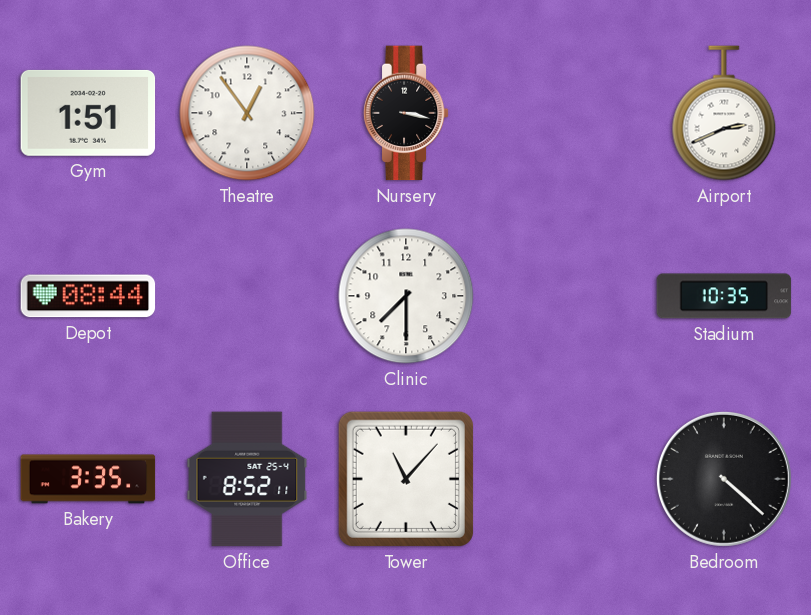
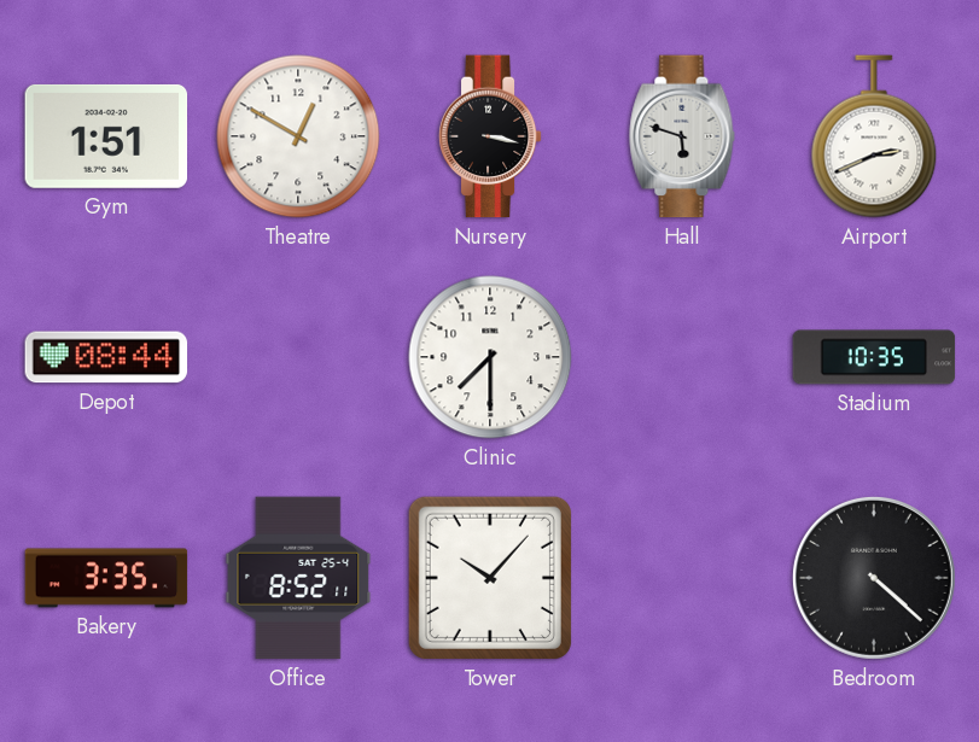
Theatre: 12:54 -> 12:50
Hall: none -> 5:48
Tower: 11:07 -> 10:07
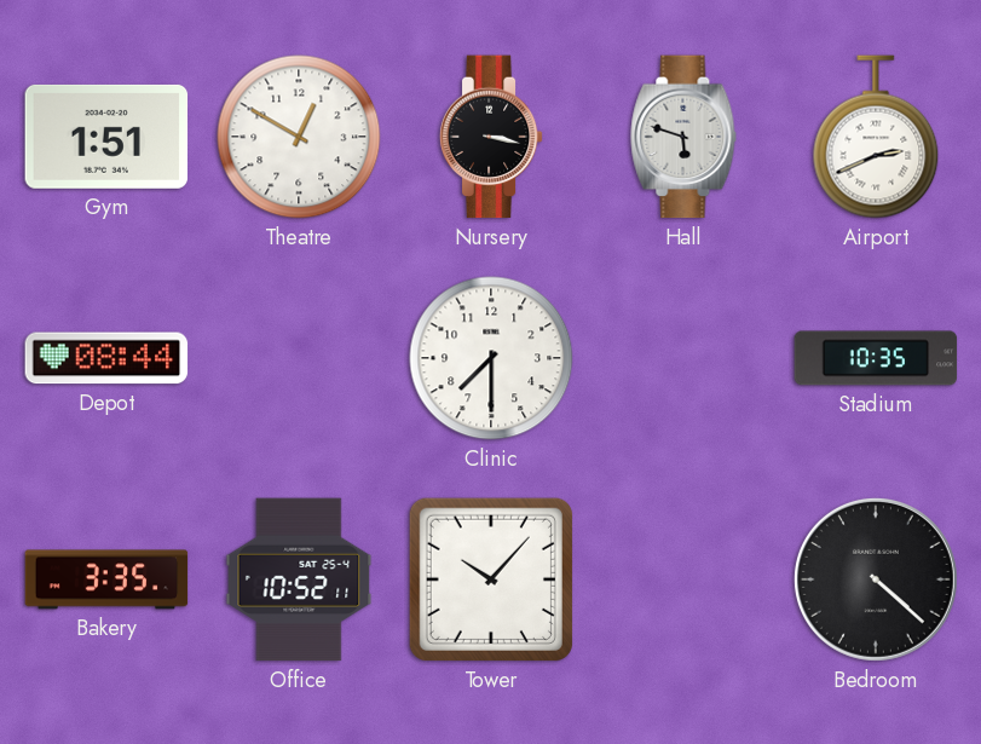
Office: 8:52 -> 10:52
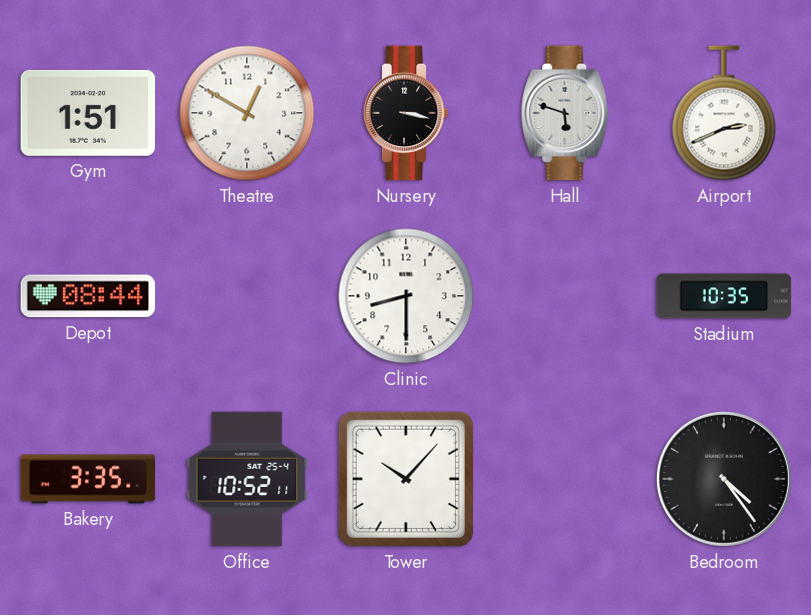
Clinic: 7:30 -> 8:30
Bedroom: 4:22 -> 4:24
